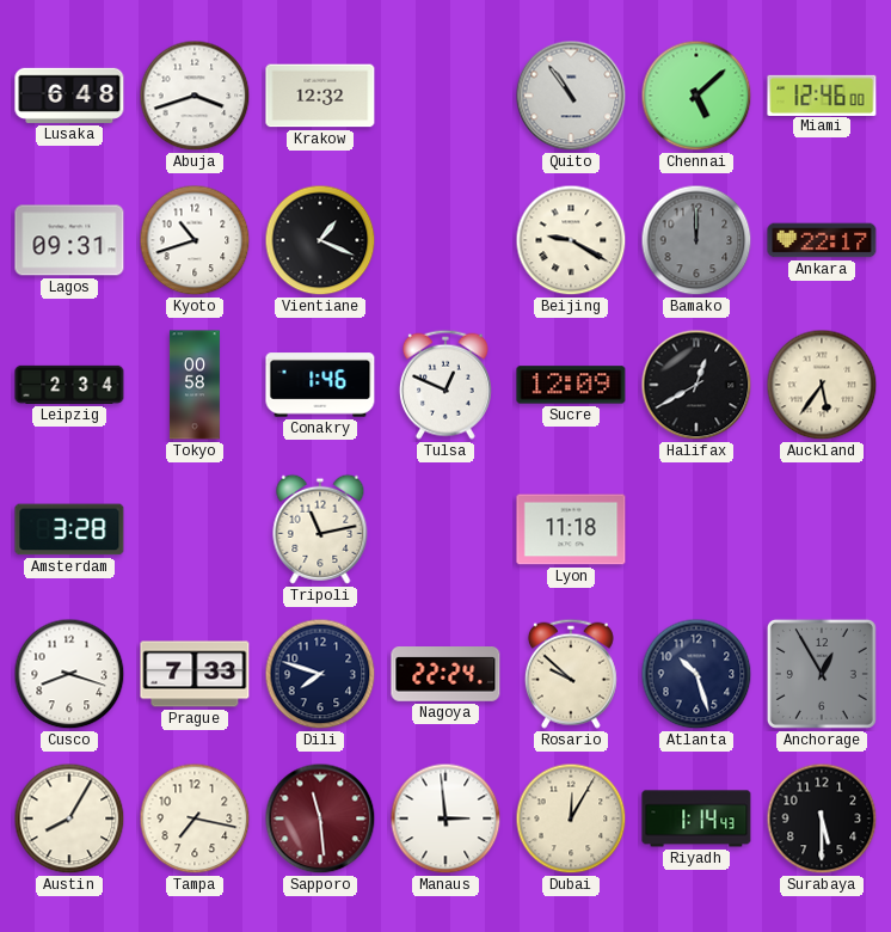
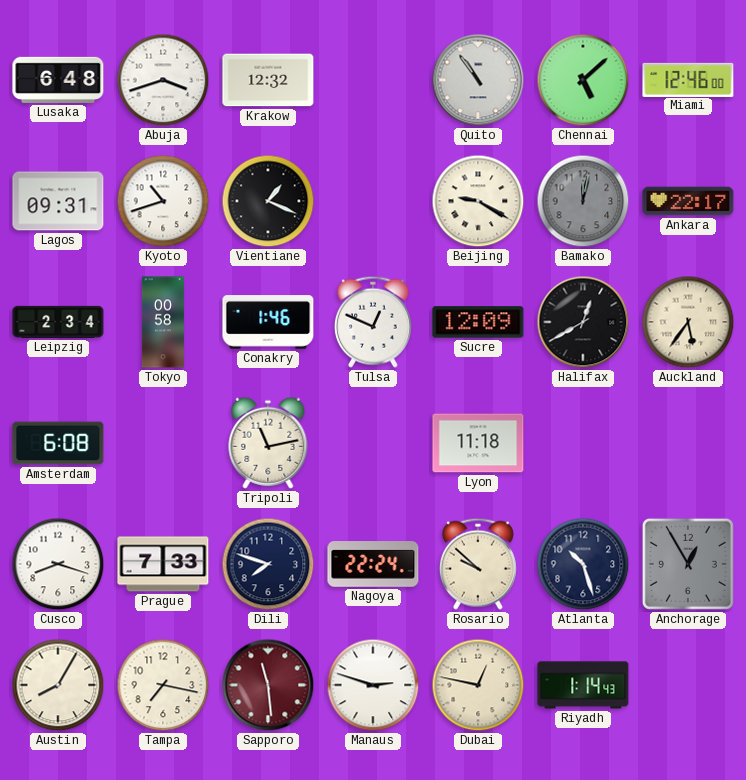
Bamako: 12:00 -> 12:02
Amsterdam: 3:28 -> 6:08
Manaus: 2:59 -> 2:48
Dubai: 12:05 -> 12:47
Surabaya: 5:30 -> none
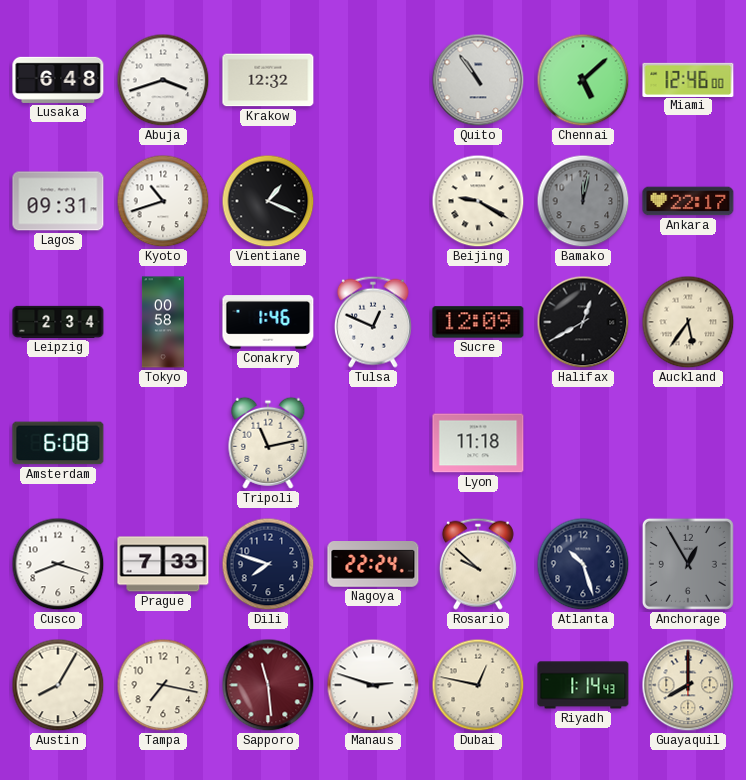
Guayaquil: none -> 8:00
